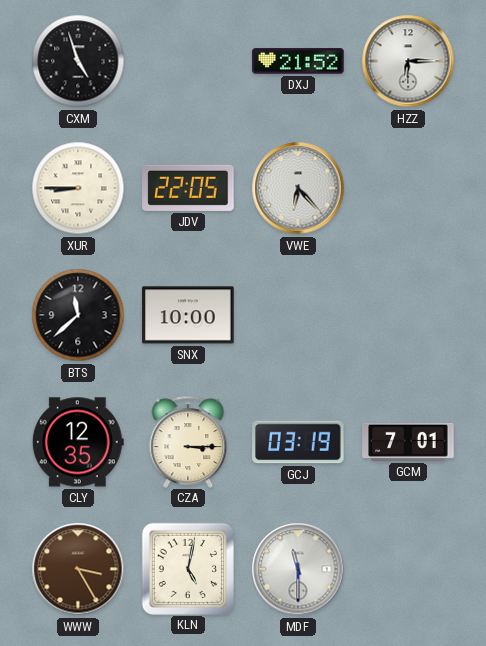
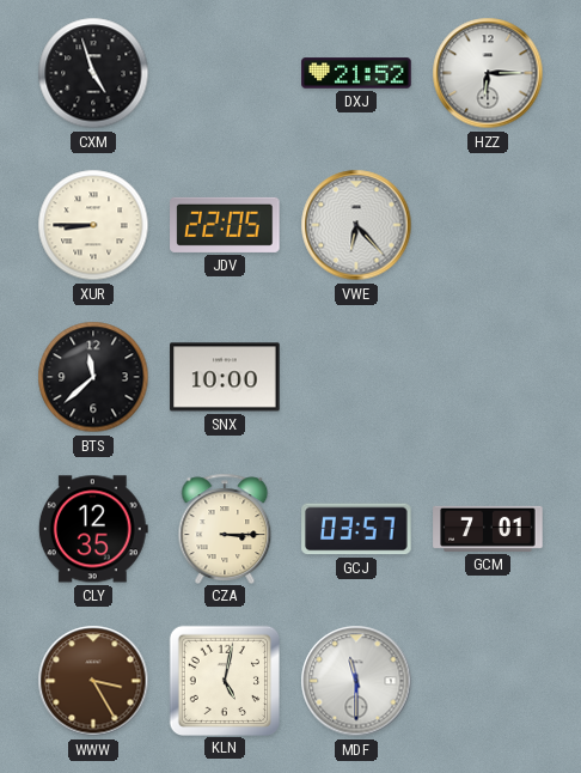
GCJ: 03:19 -> 03:57
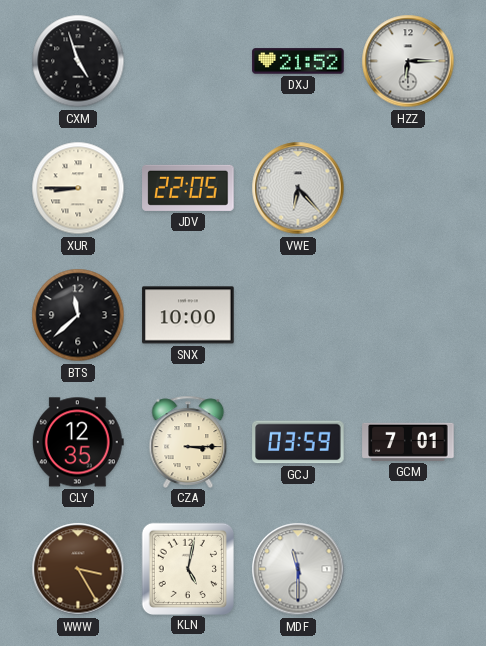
GCJ: 03:57 -> 03:59
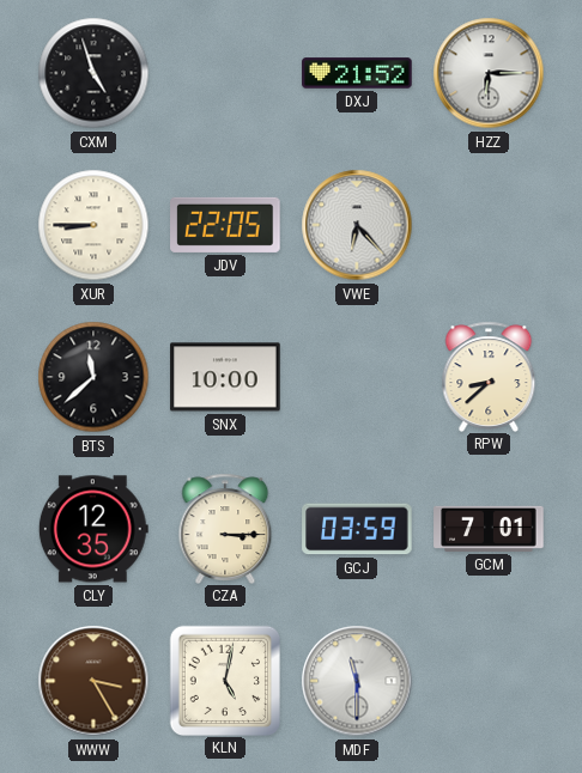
RPW: none -> 8:38
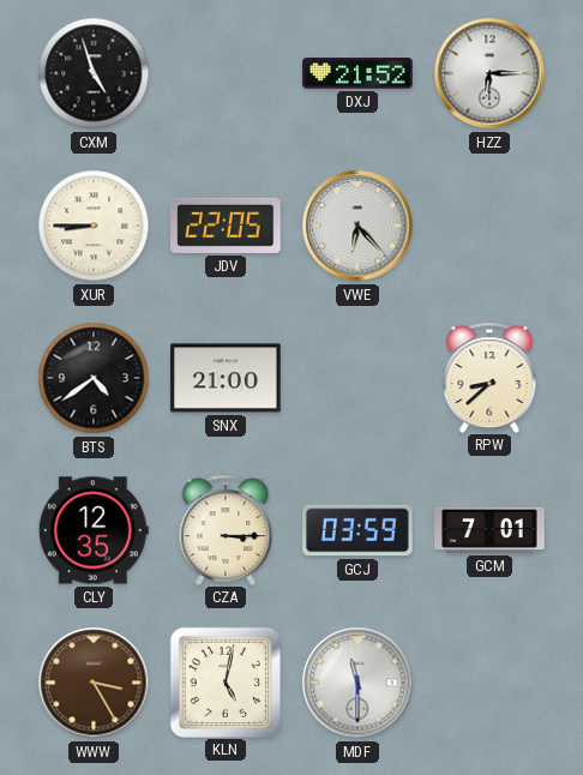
BTS: 11:38 -> 4:39
SNX: 10:00 -> 21:00
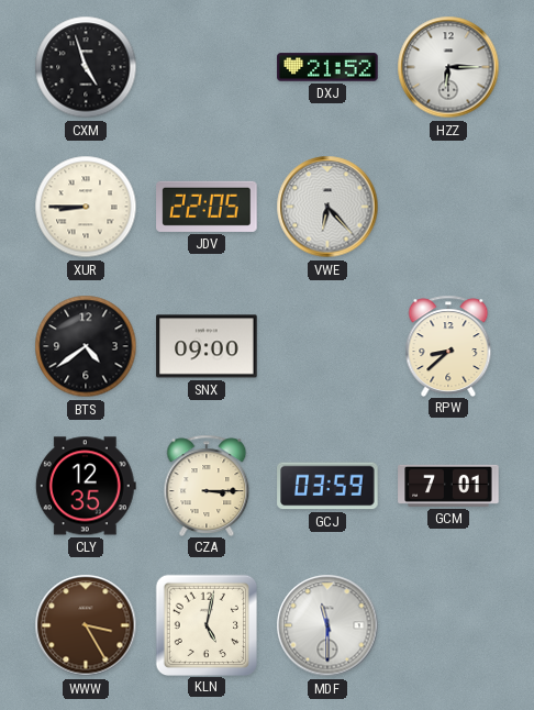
SNX: 21:00 -> 09:00
